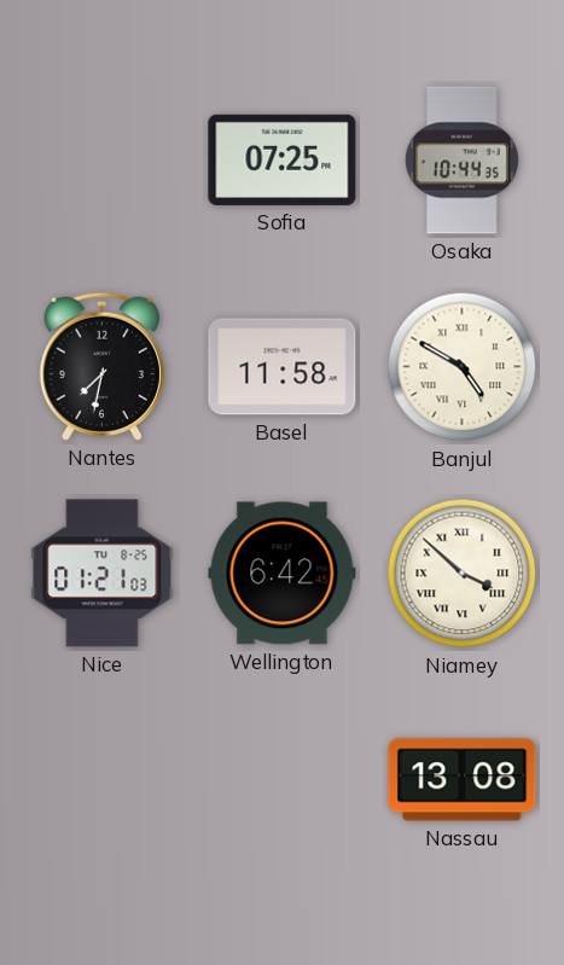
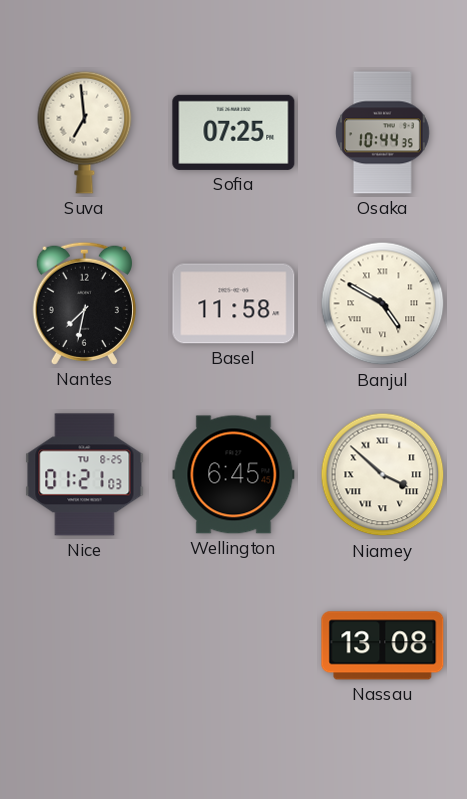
Suva: none -> 6:59
Wellington: 6:42 -> 6:45
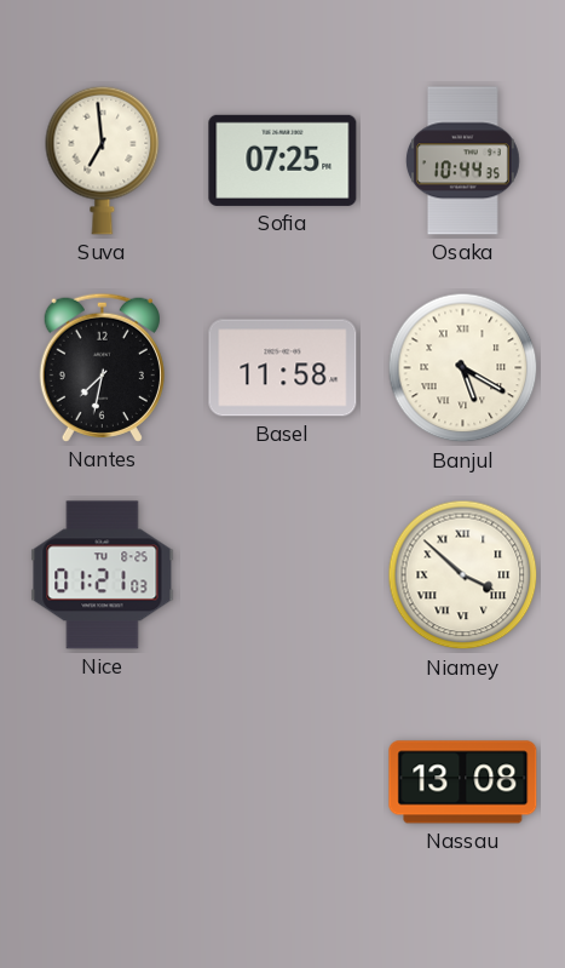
Banjul: 4:50 -> 5:20
Wellington: 6:45 -> none
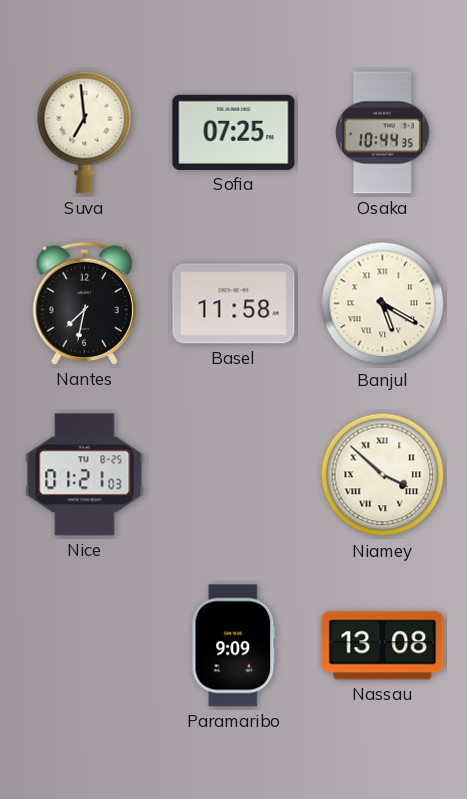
Paramaribo: none -> 9:09
